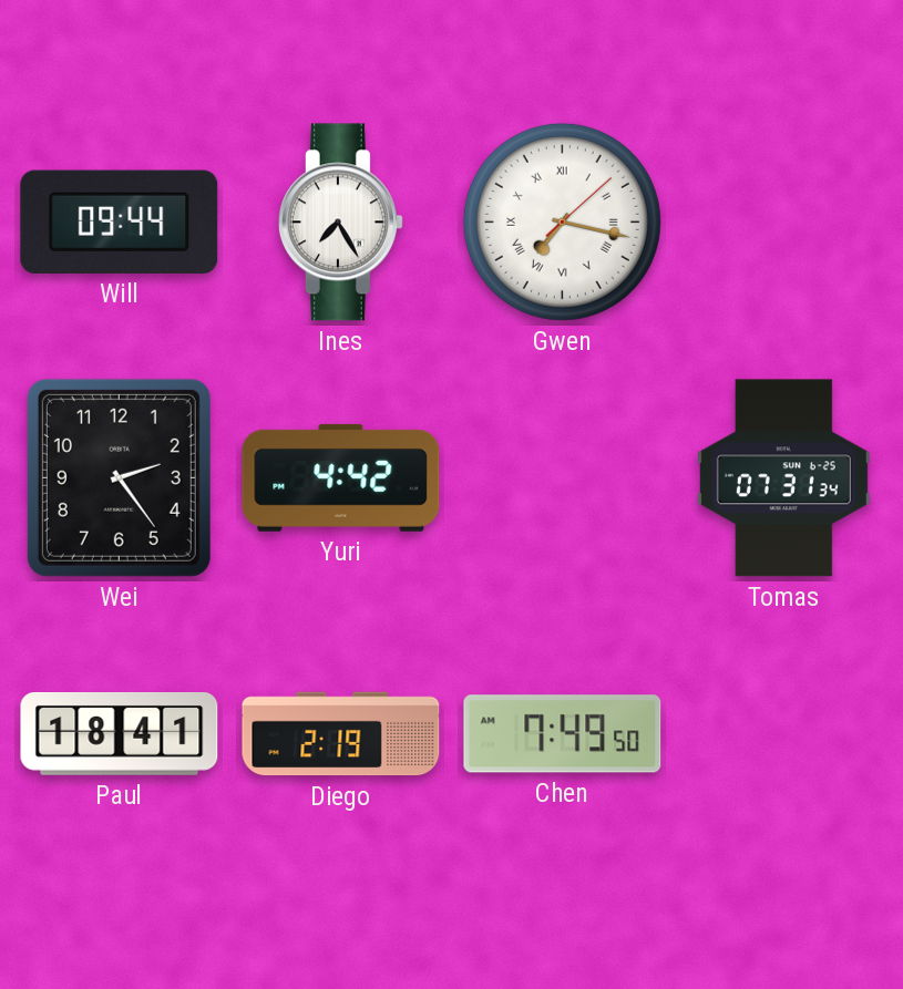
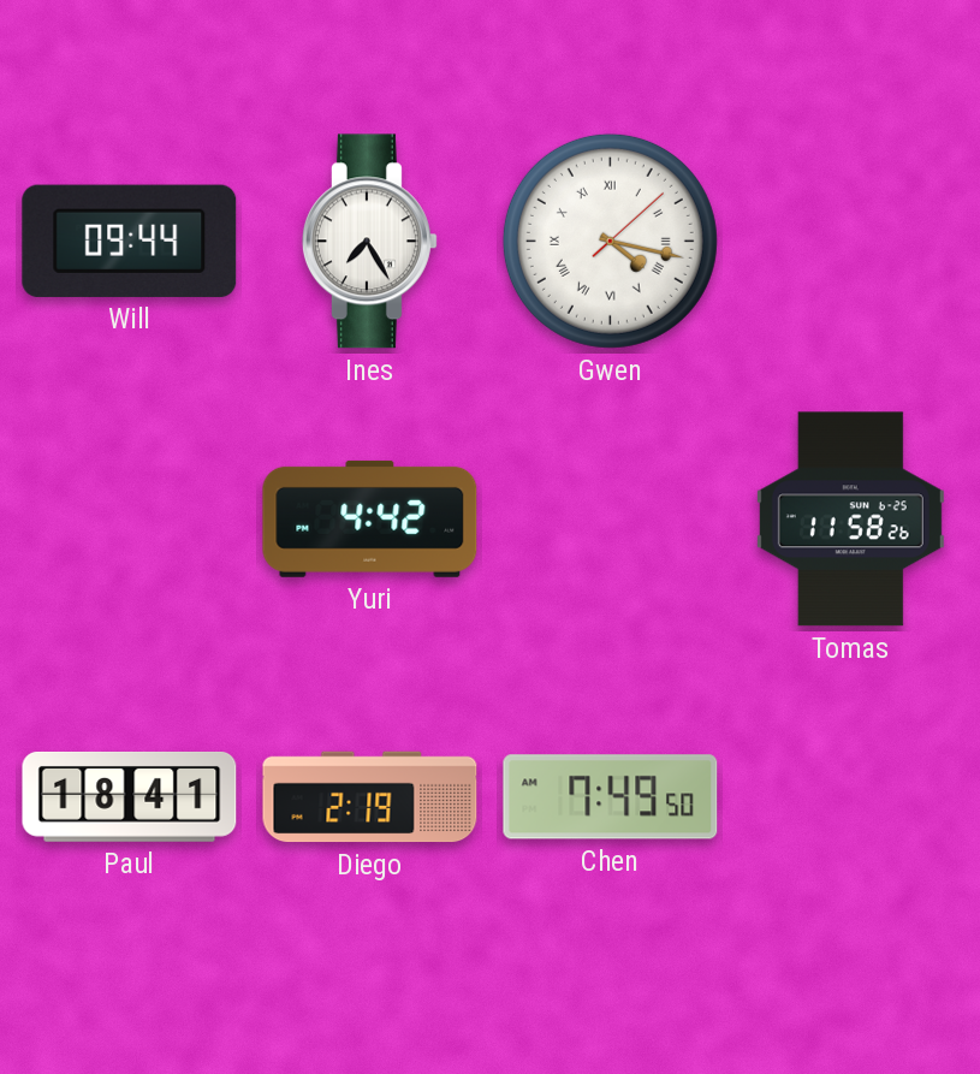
Gwen: 7:17 -> 4:17
Wei: 2:24 -> none
Tomas: 07:31 -> 11:58
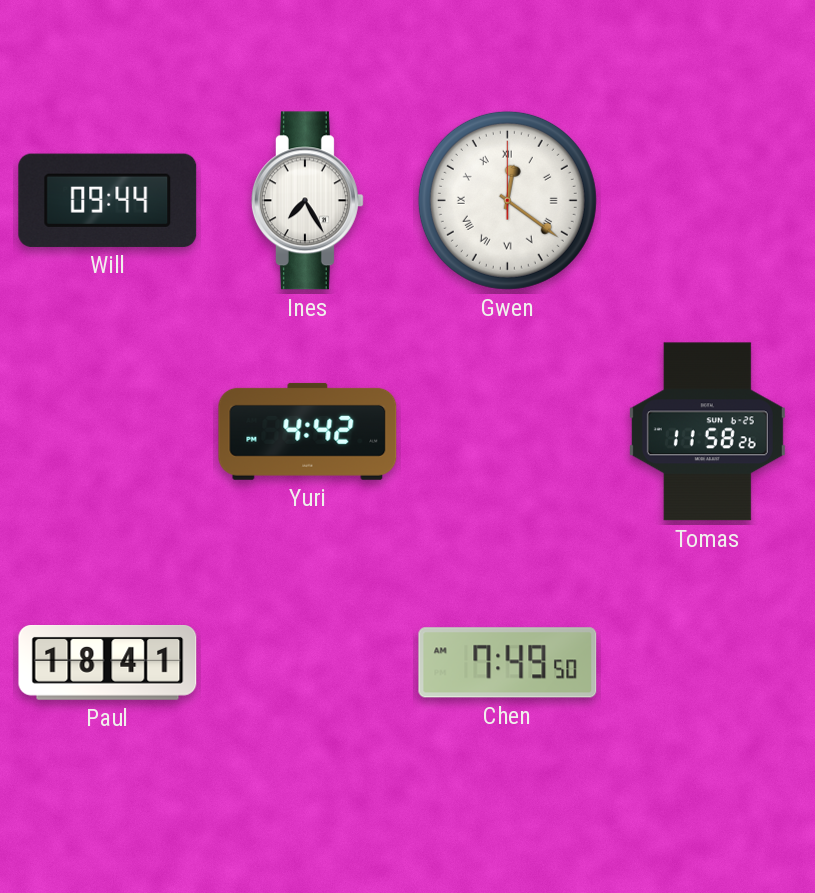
Gwen: 4:17 -> 12:21
Diego: 2:19 -> none
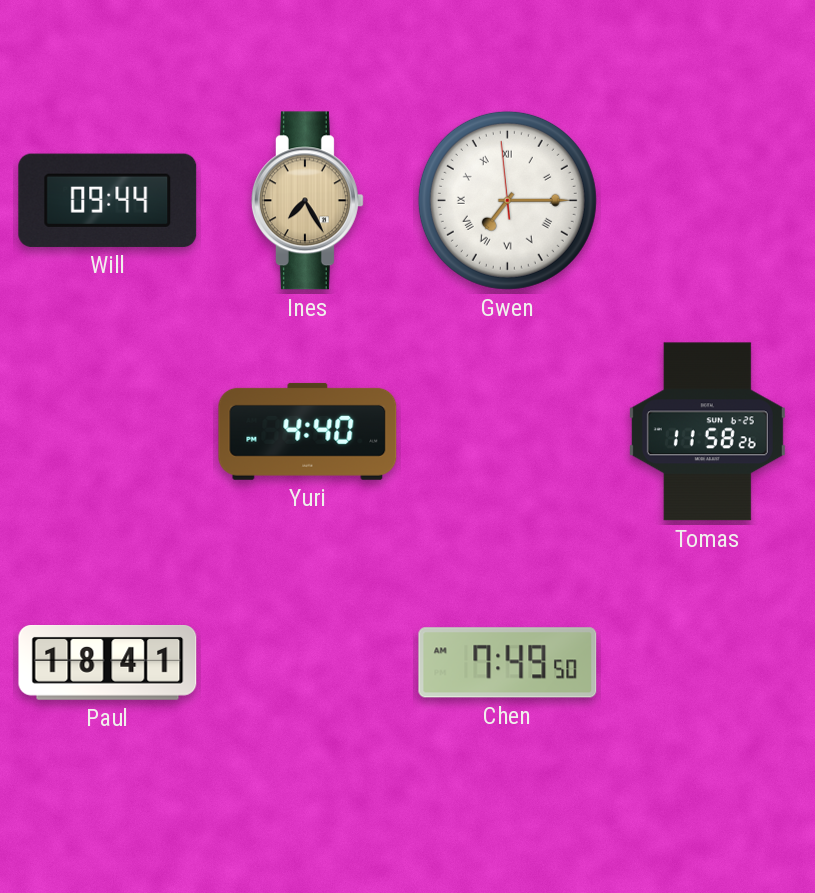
Ines dial: white -> champagne
Gwen: 12:21 -> 7:14
Yuri: 4:42 -> 4:40
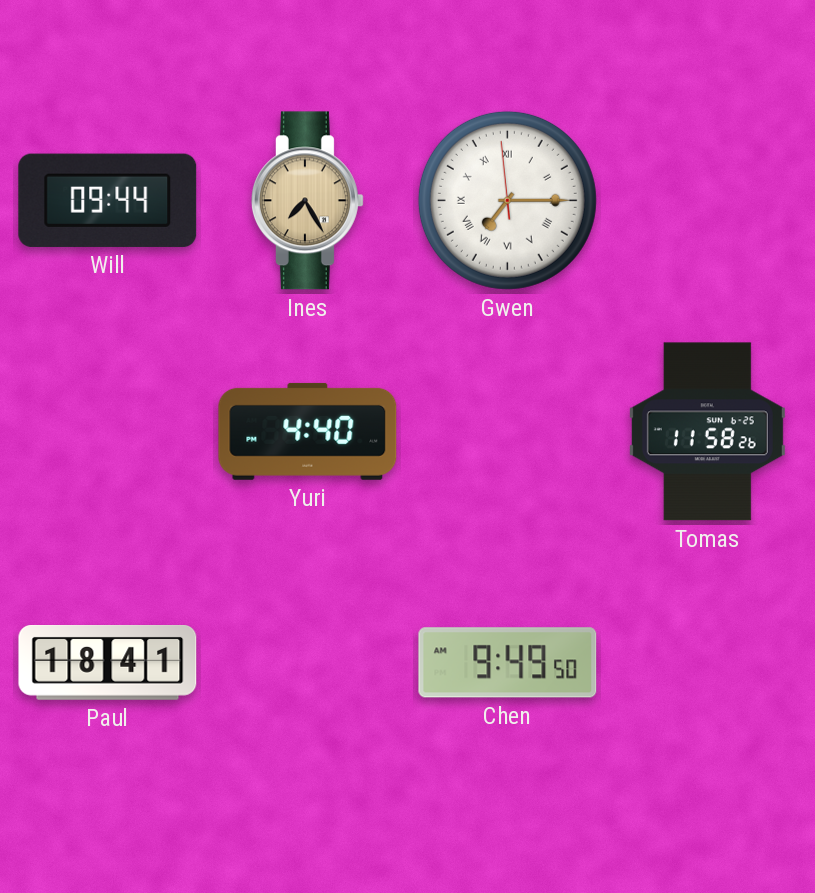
Chen: 7:49 -> 9:49
